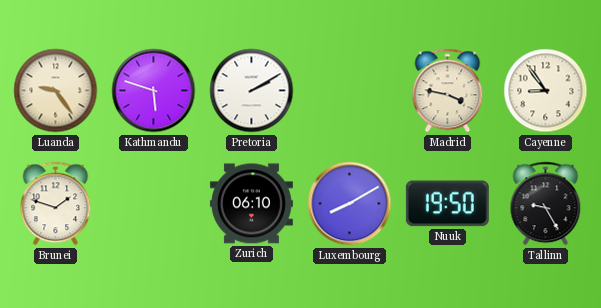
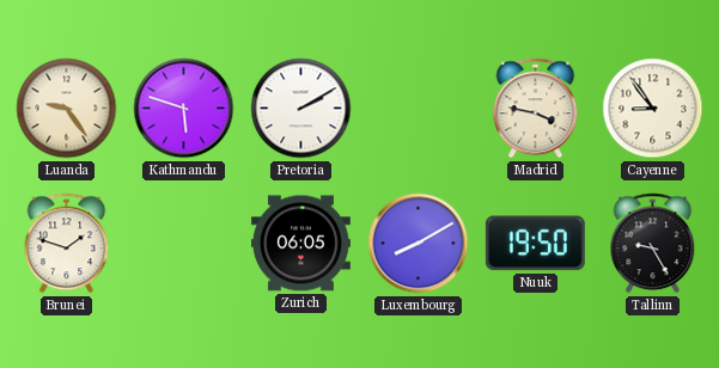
Zurich: 06:10 -> 06:05
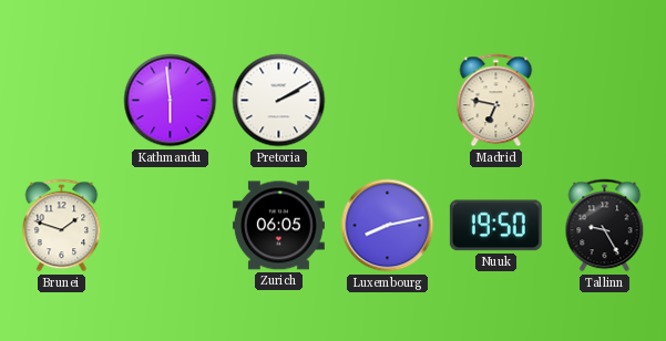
Luanda: 9:24 -> none
Kathmandu: 5:48 -> 5:59
Madrid: 3:47 -> 6:47
Cayenne: 8:54 -> none
Luxembourg: 8:10 -> 8:13
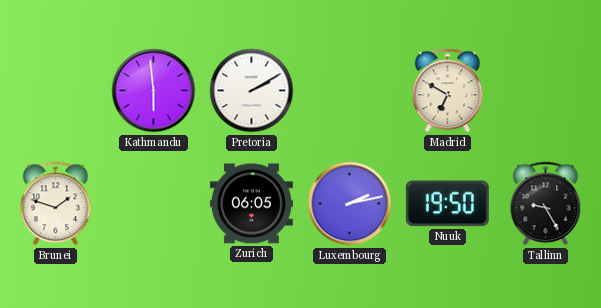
Madrid: 6:47 -> 6:50
Luxembourg: 8:13 -> 2:13
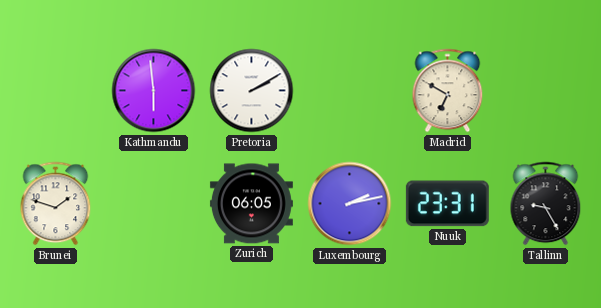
Nuuk: 19:50 -> 23:31
